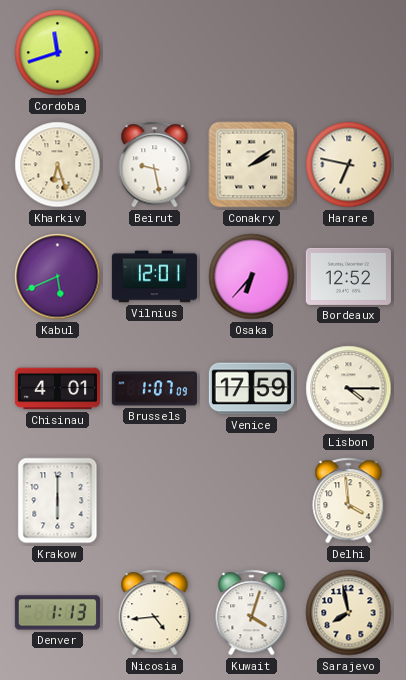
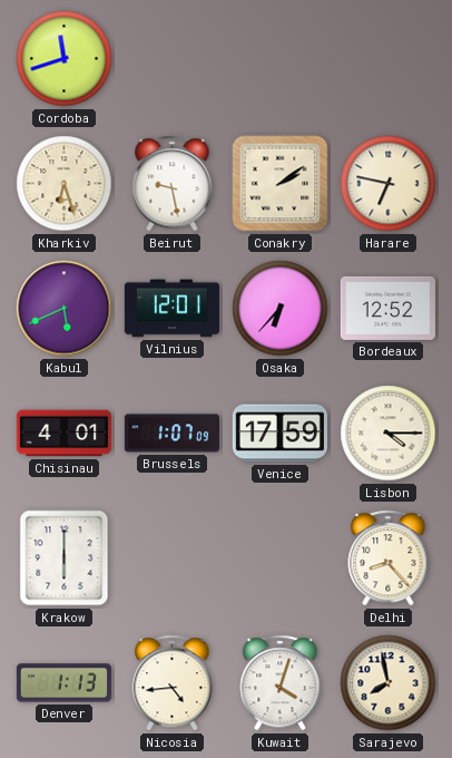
Delhi: 3:59 -> 8:23
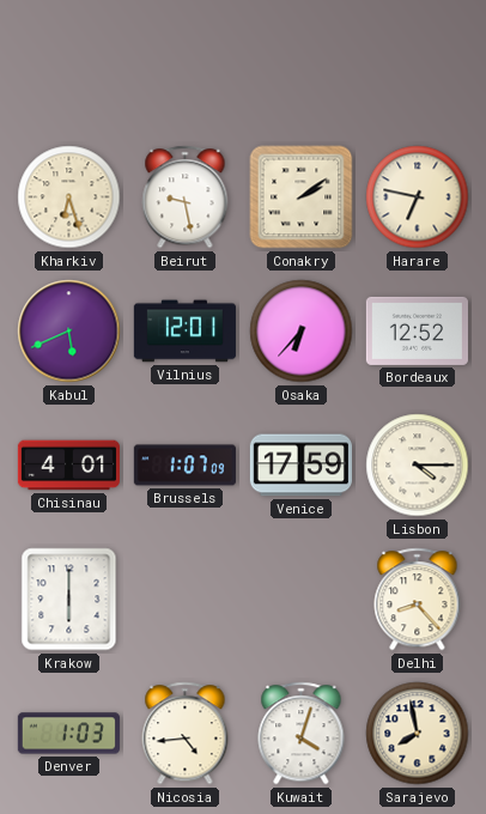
Cordoba: 11:42 -> none
Denver: 1:13 -> 1:03
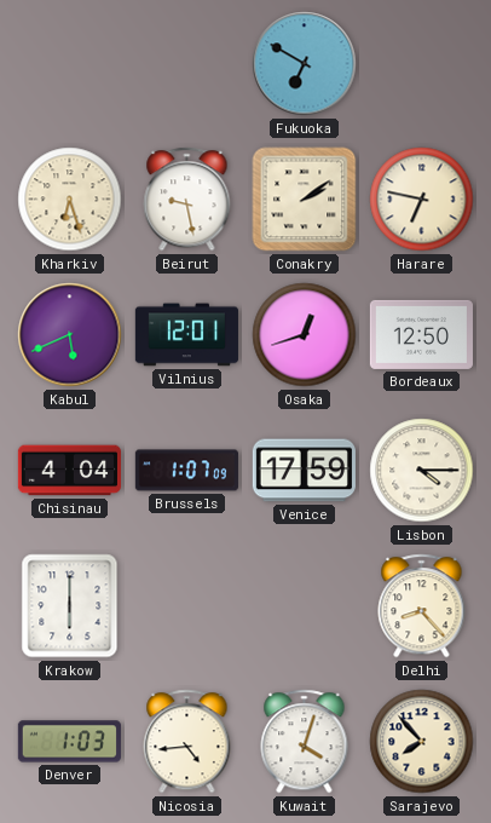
Fukuoka: none -> 6:50
Osaka: 6:37 -> 12:42
Bordeaux: 12:52 -> 12:50
Chisinau: 4:01 -> 4:04
Sarajevo: 7:58 -> 7:53
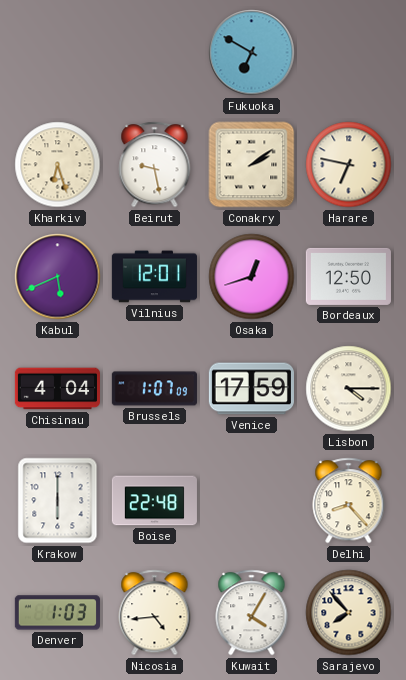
Boise: none -> 22:48
Kuwait: 4:03 -> 4:05
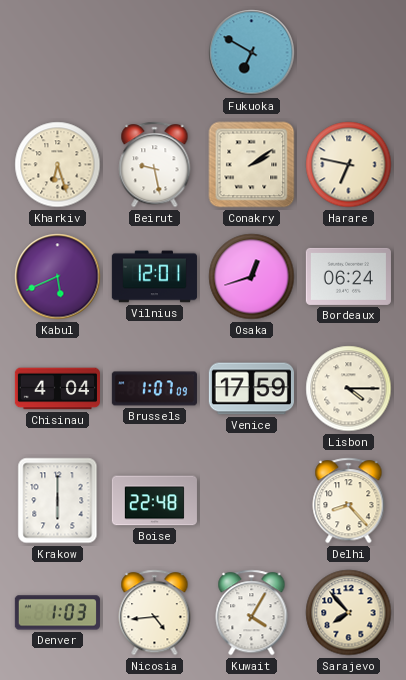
Bordeaux: 12:50 -> 06:24
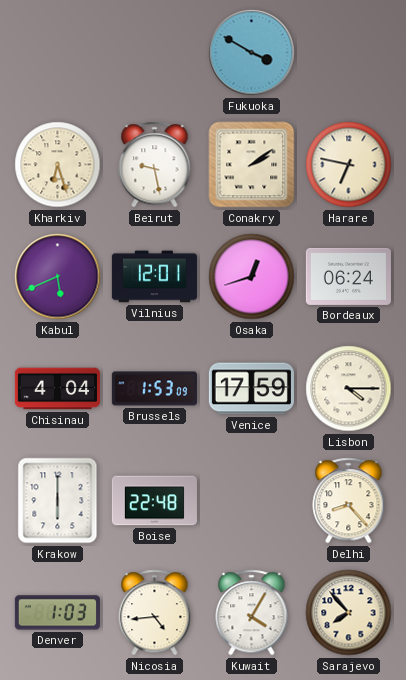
Fukuoka: 6:50 -> 3:50
Brussels: 1:07 -> 1:53
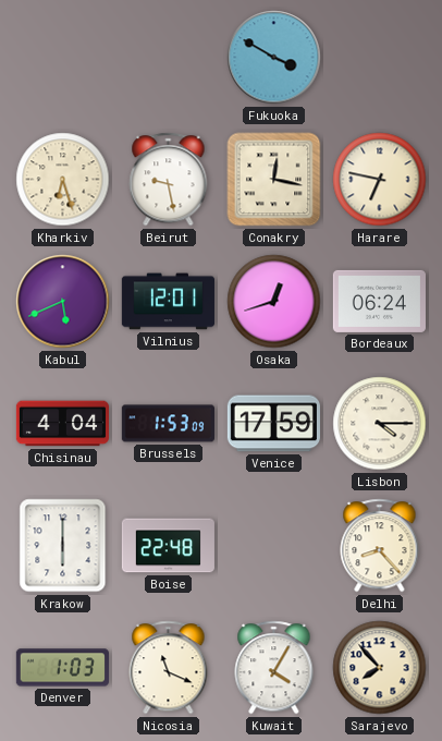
Conakry: 2:09 -> 12:17
Nicosia: 4:44 -> 11:19
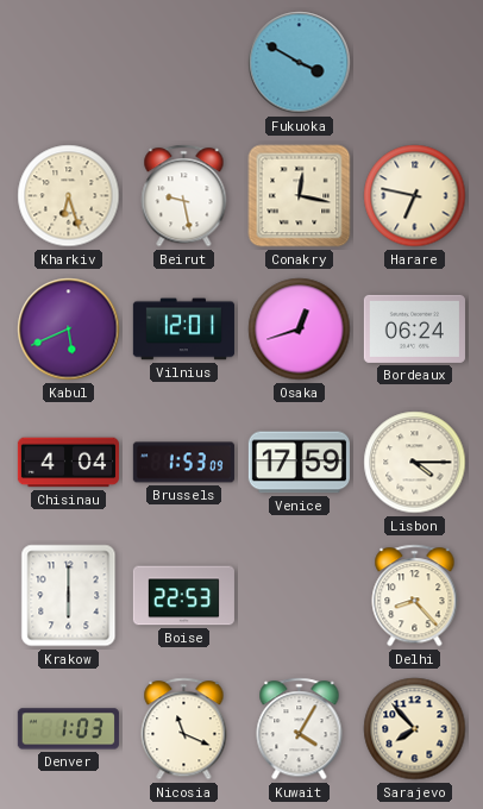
Boise: 22:48 -> 22:53
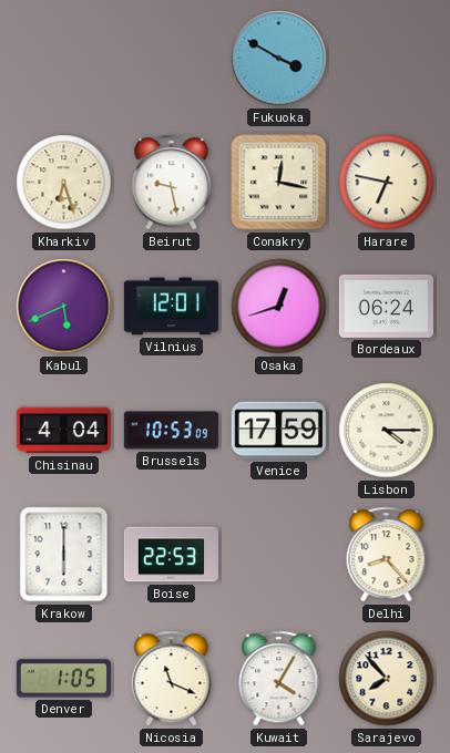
Brussels: 1:53 -> 10:53
Denver: 1:03 -> 1:05
